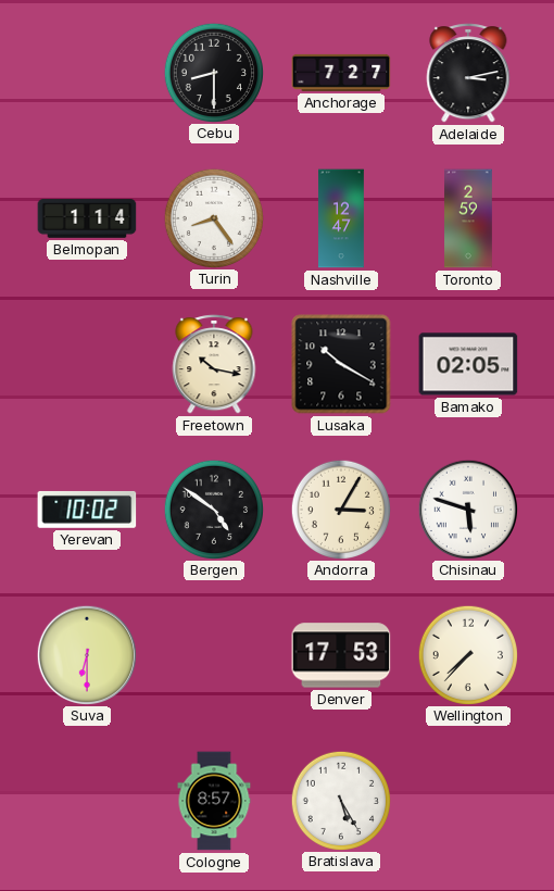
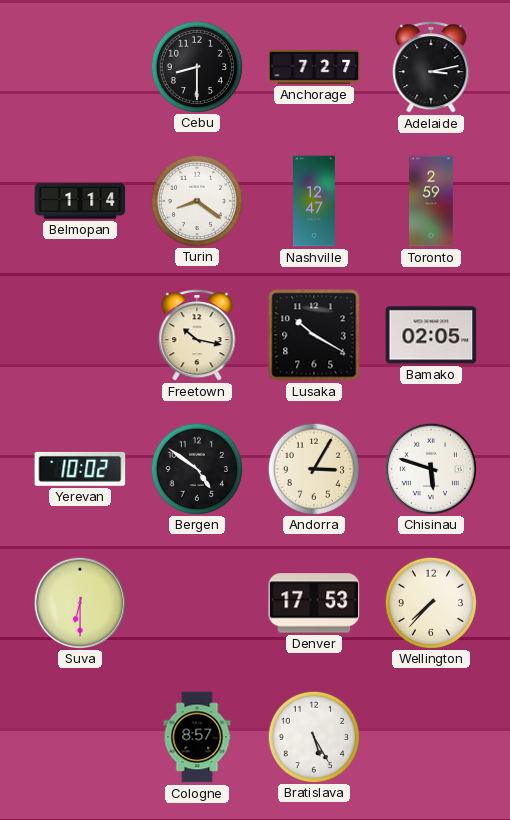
Turin: 8:24 -> 8:21
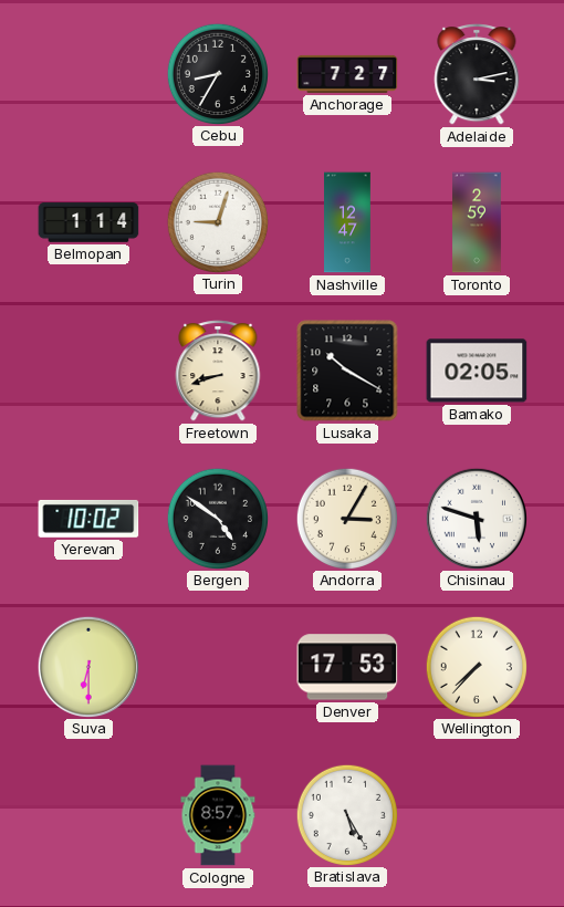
Cebu: 8:30 -> 8:35
Turin: 8:21 -> 9:03
Freetown: 10:17 -> 8:42
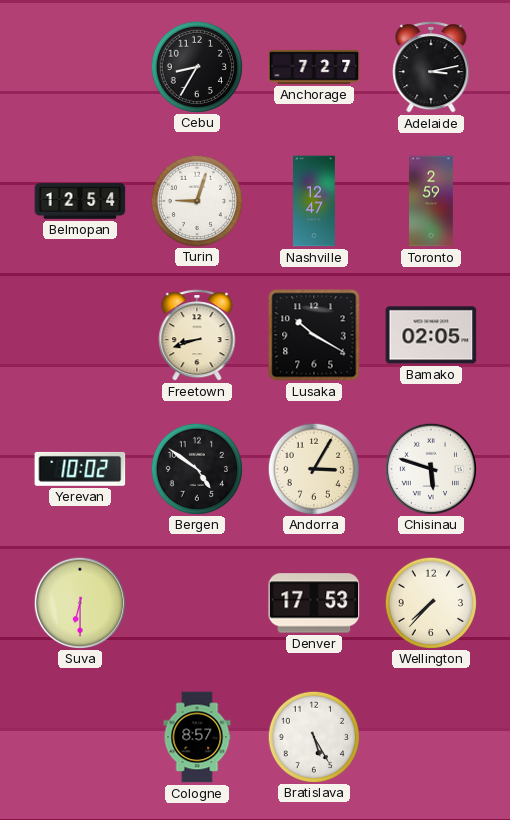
Belmopan: 1:14 -> 12:54
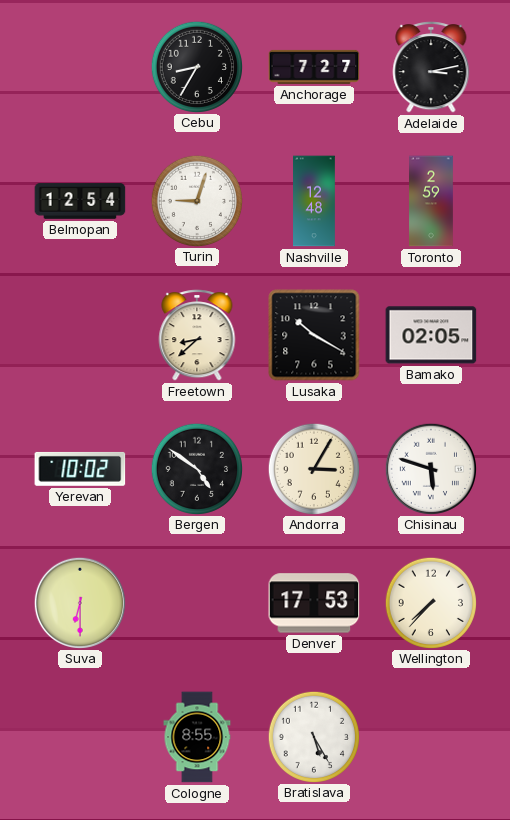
Nashville: 12:47 -> 12:48
Freetown: 8:42 -> 8:38
Cologne: 8:57 -> 8:55
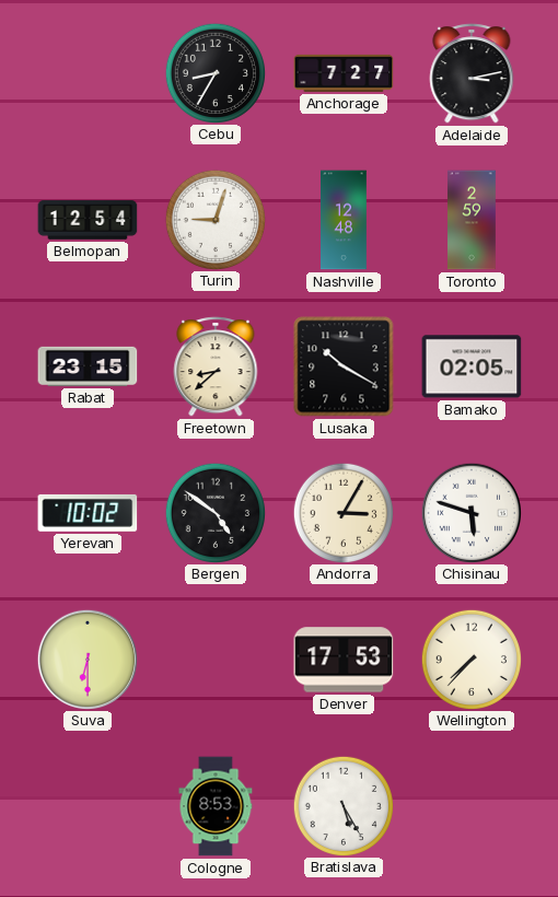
Rabat: none -> 23:15
Cologne: 8:55 -> 8:53
